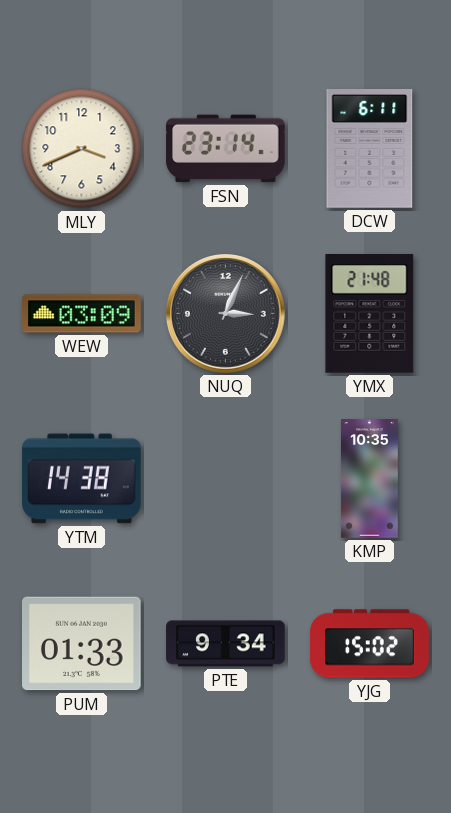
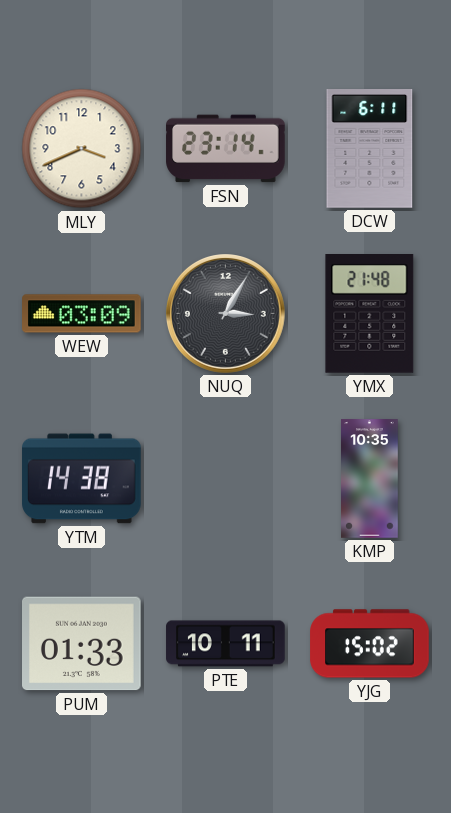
NUQ: 3:04 -> 3:05
PTE: 9:34 -> 10:11
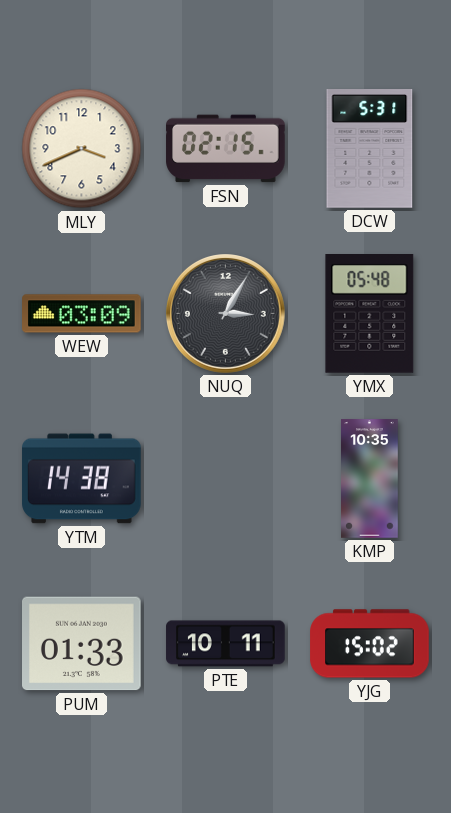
FSN: 23:14 -> 02:15
DCW: 6:11 -> 5:31
YMX: 21:48 -> 05:48
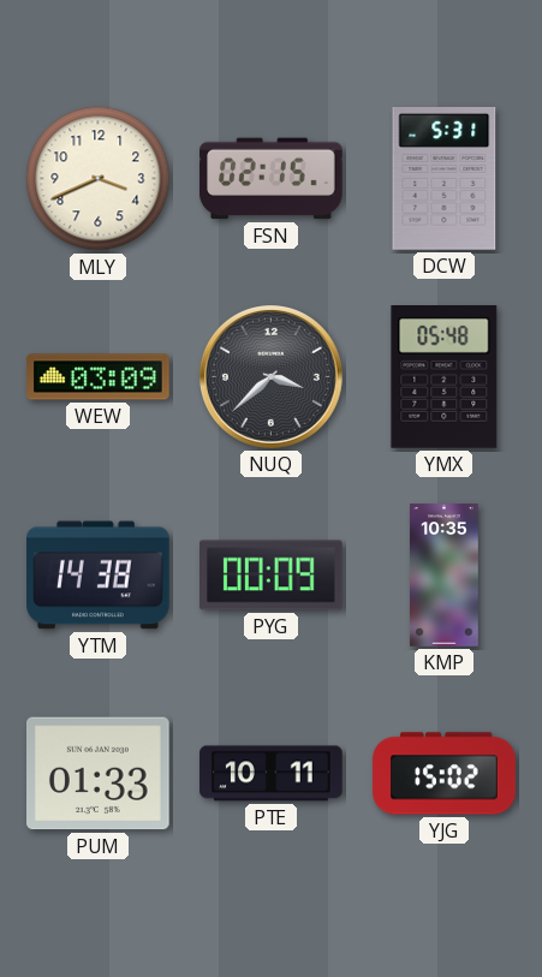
NUQ: 3:05 -> 3:38
PYG: none -> 00:09
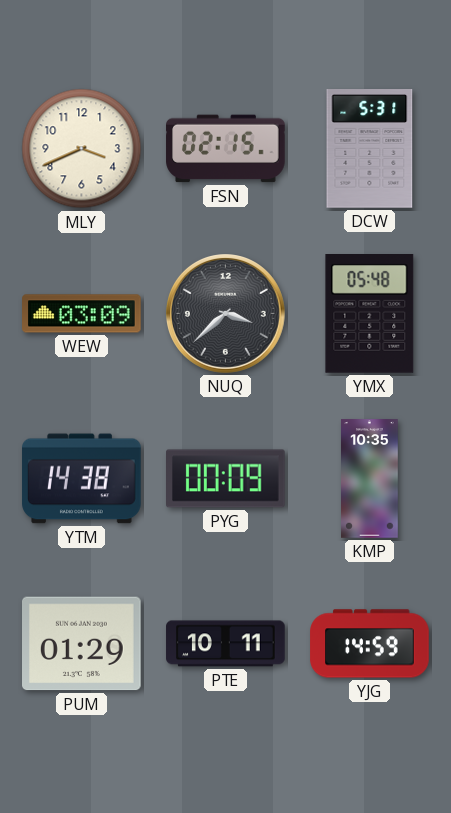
PUM: 01:33 -> 01:29
YJG: 15:02 -> 14:59
